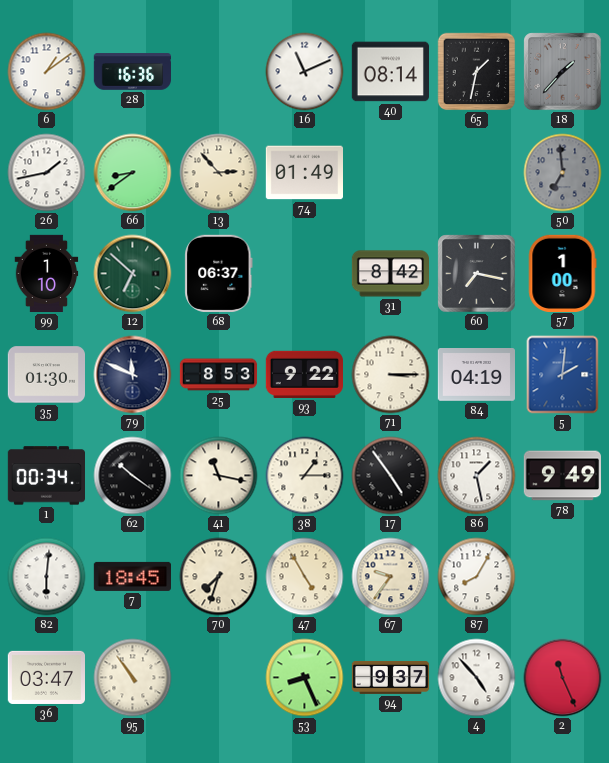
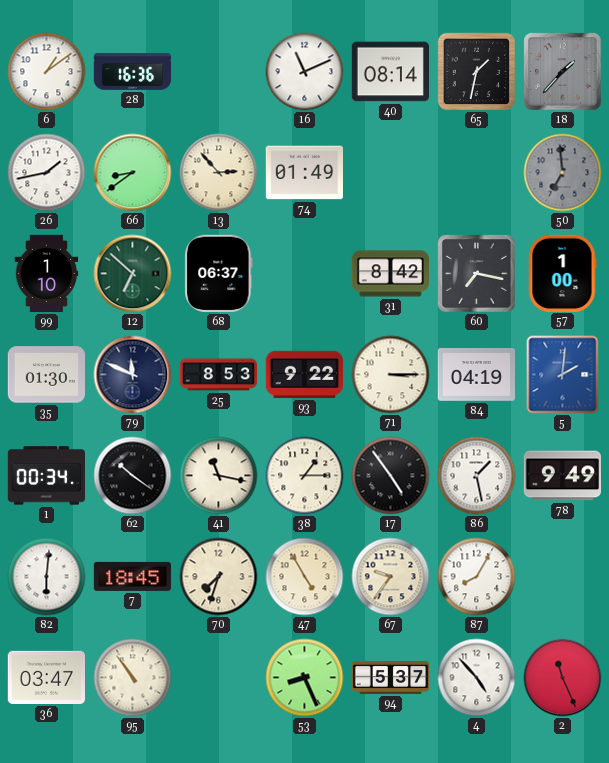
94: 9:37 -> 5:37
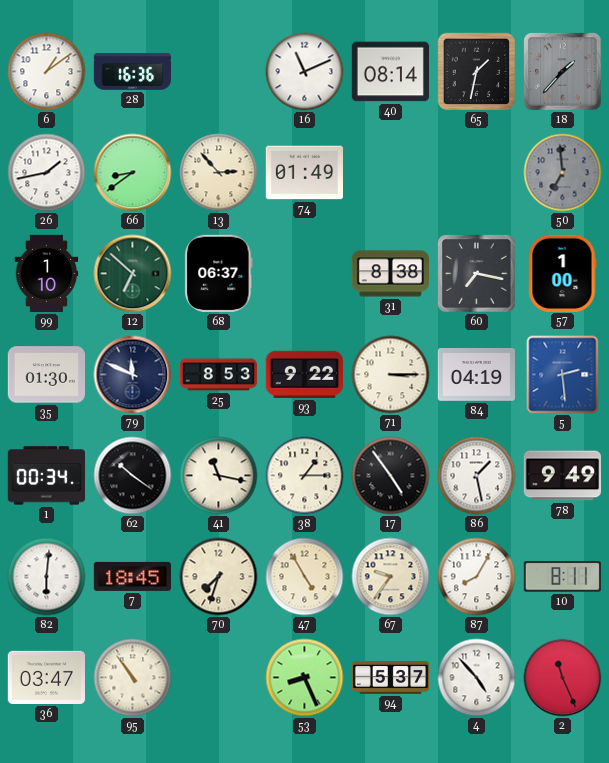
31: 8:42 -> 8:38
5: 2:01 -> 2:29
10: none -> 8:11
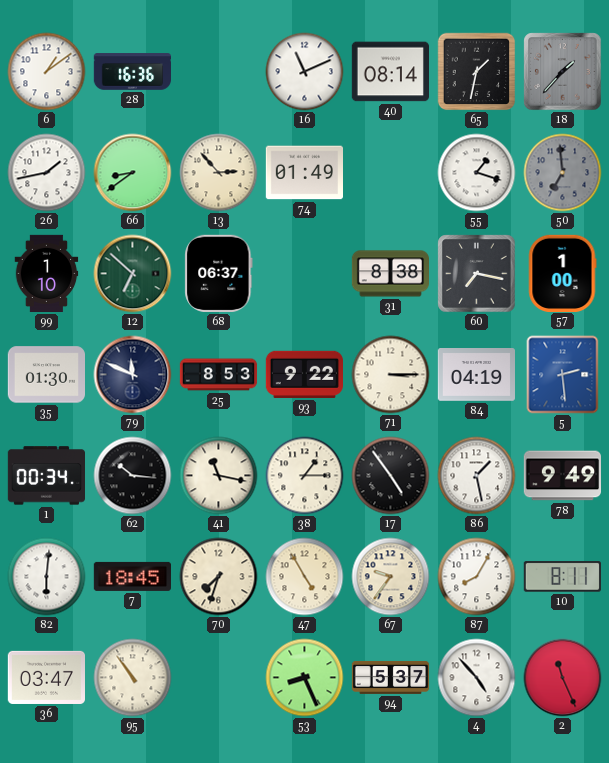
55: none -> 1:18
62: 10:21 -> 10:16
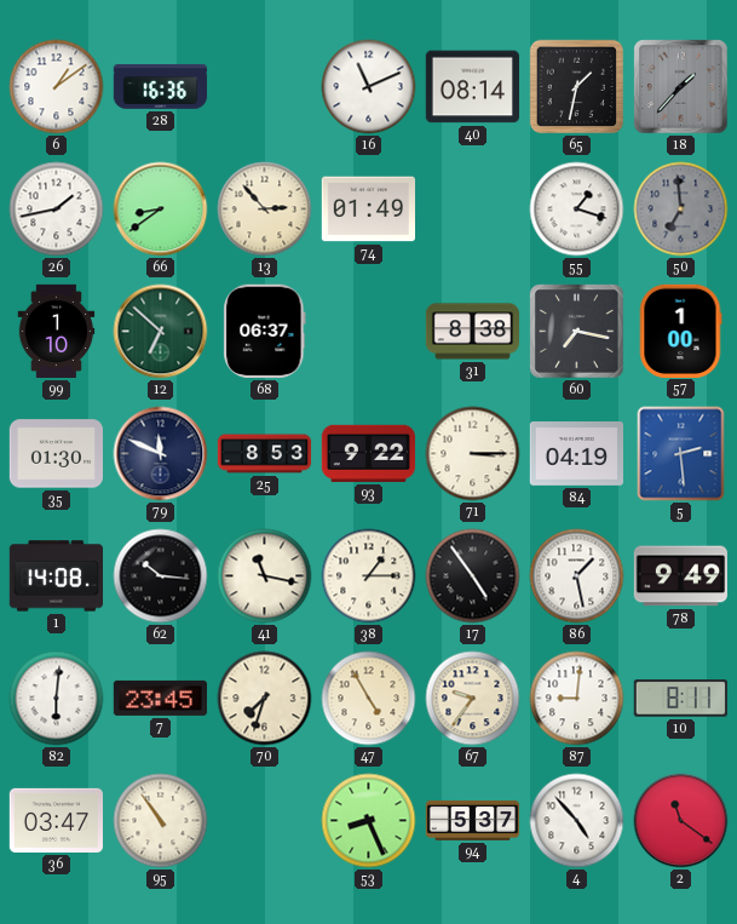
1: 00:34 -> 14:08
7: 18:45 -> 23:45
87: 8:05 -> 9:01
2: 11:26 -> 11:21
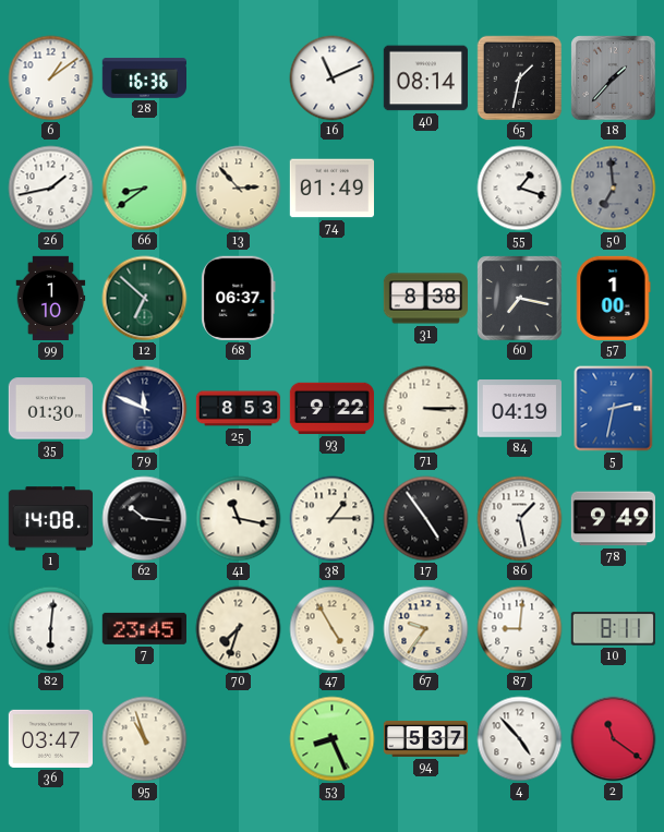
5: 2:29 -> 2:32
95: 10:54 -> 10:57
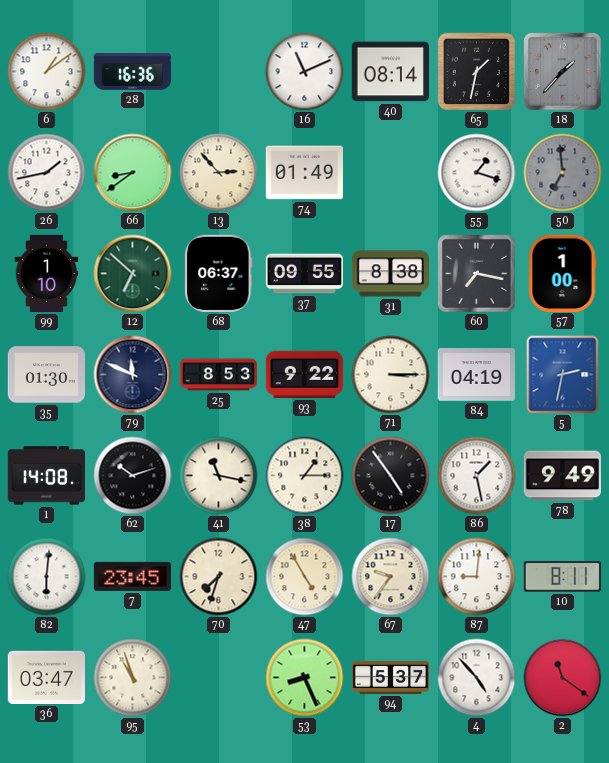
37: none -> 09:55
62: 10:16 -> 10:12
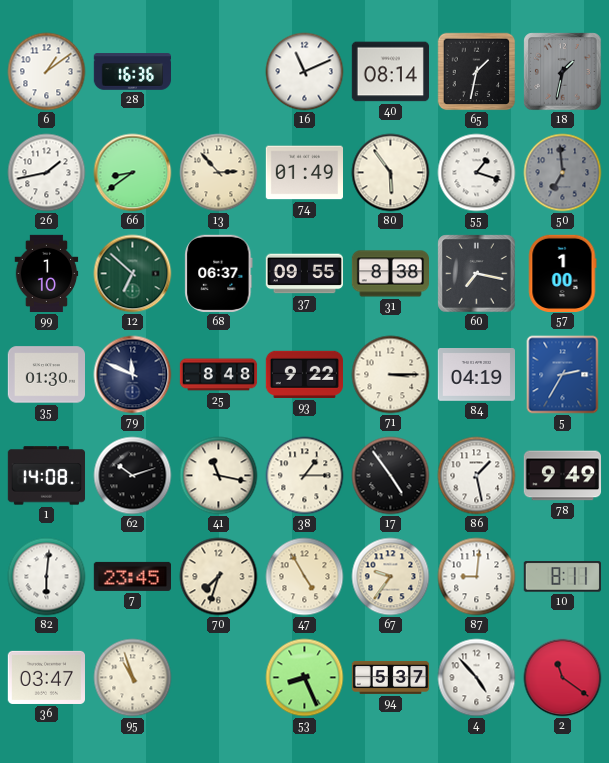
18: 1:37 -> 1:32
80: none -> 5:54
25: 8:53 -> 8:48
5: 2:32 -> 2:35
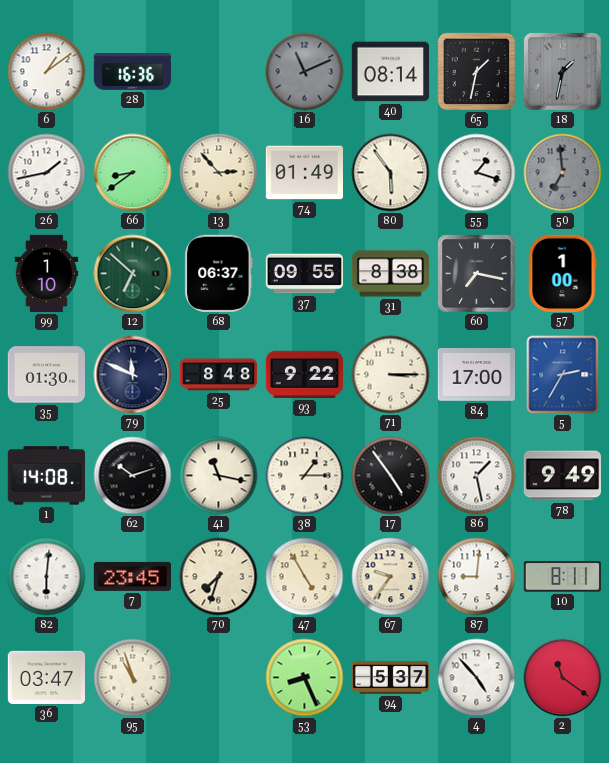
16 dial: white -> grey
84: 04:19 -> 17:00
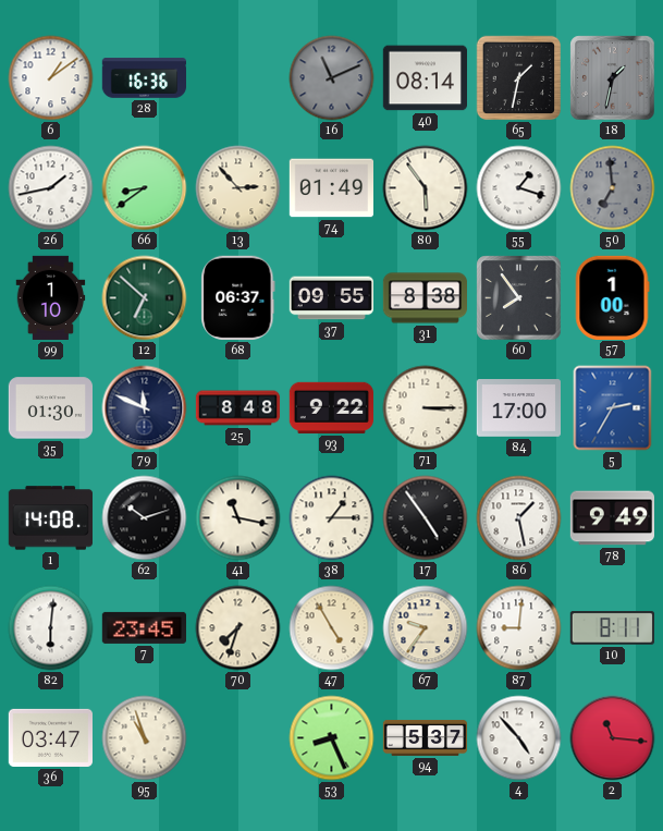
60: 7:17 -> 7:54
2: 11:21 -> 11:16
